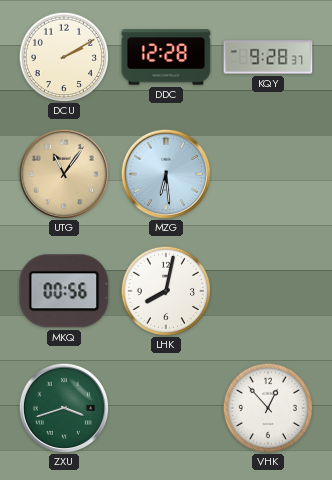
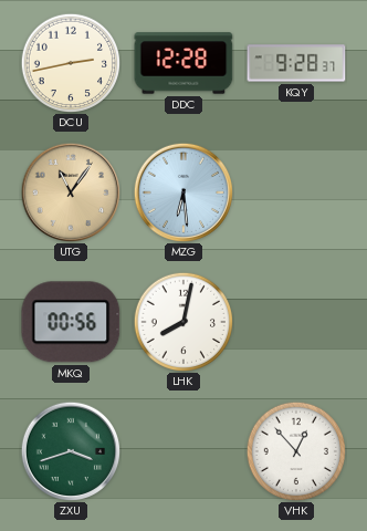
DCU: 2:10 -> 2:43
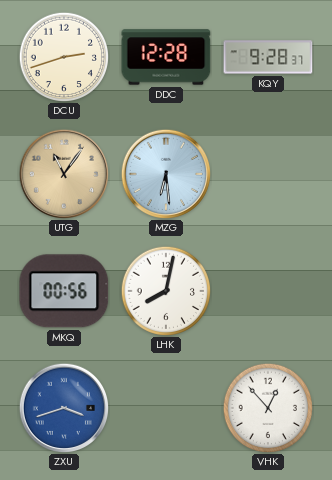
DCU: 2:43 -> 2:42
ZXU dial: green -> blue
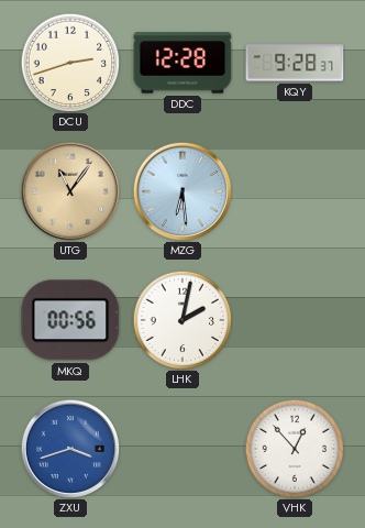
LHK: 8:02 -> 2:02
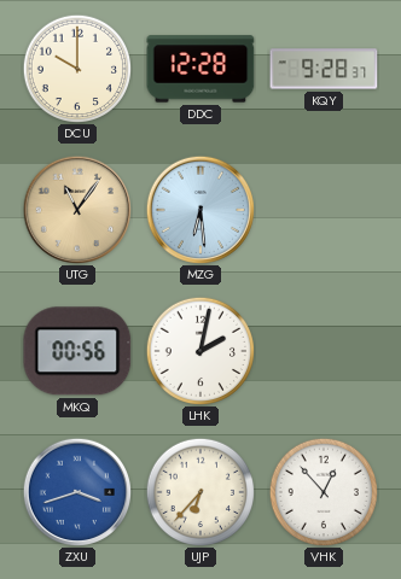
DCU: 2:42 -> 10:00
UJP: none -> 6:37
